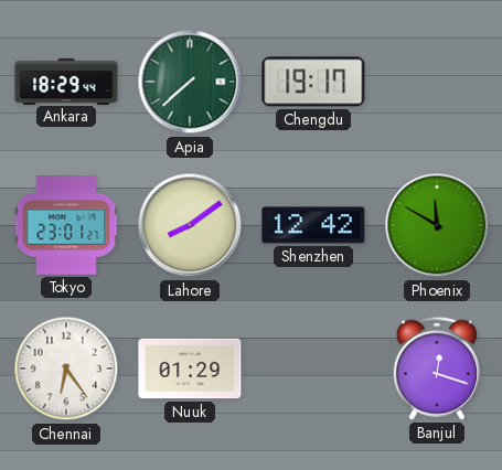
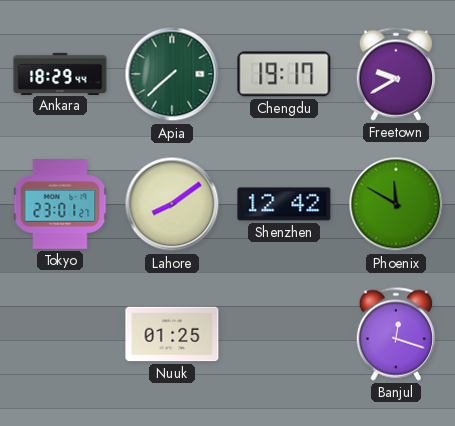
Freetown: none -> 9:40
Chennai: 6:24 -> none
Nuuk: 01:29 -> 01:25
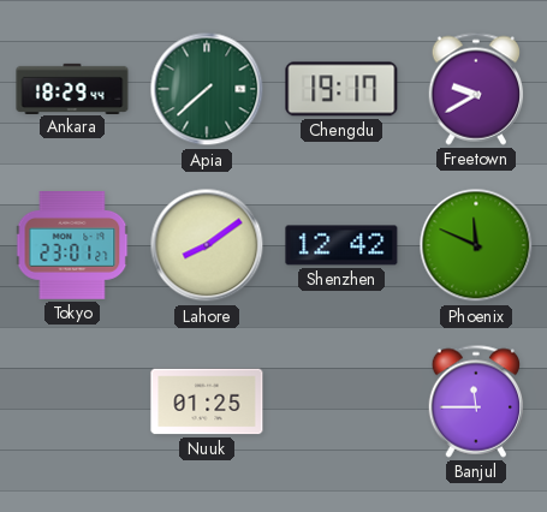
Phoenix: 11:50 -> 11:49
Banjul: 12:18 -> 11:45
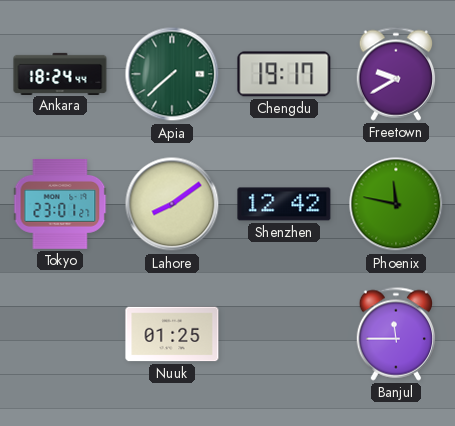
Ankara: 18:29 -> 18:24
Phoenix: 11:49 -> 11:47
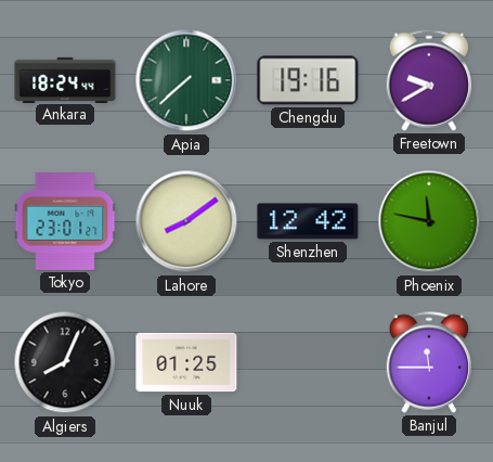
Chengdu: 19:17 -> 19:16
Algiers: none -> 8:04
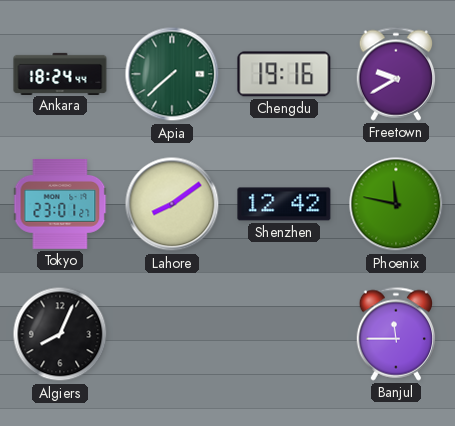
Nuuk: 01:25 -> none
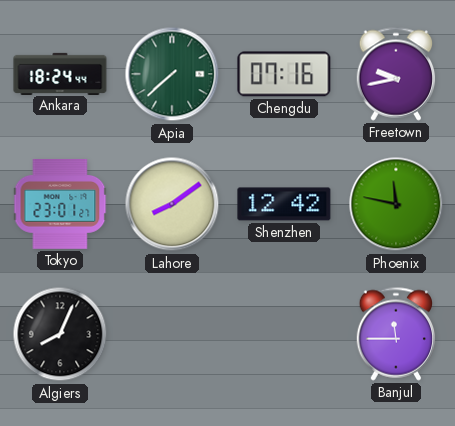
Chengdu: 19:16 -> 07:16
Freetown: 9:40 -> 9:43
